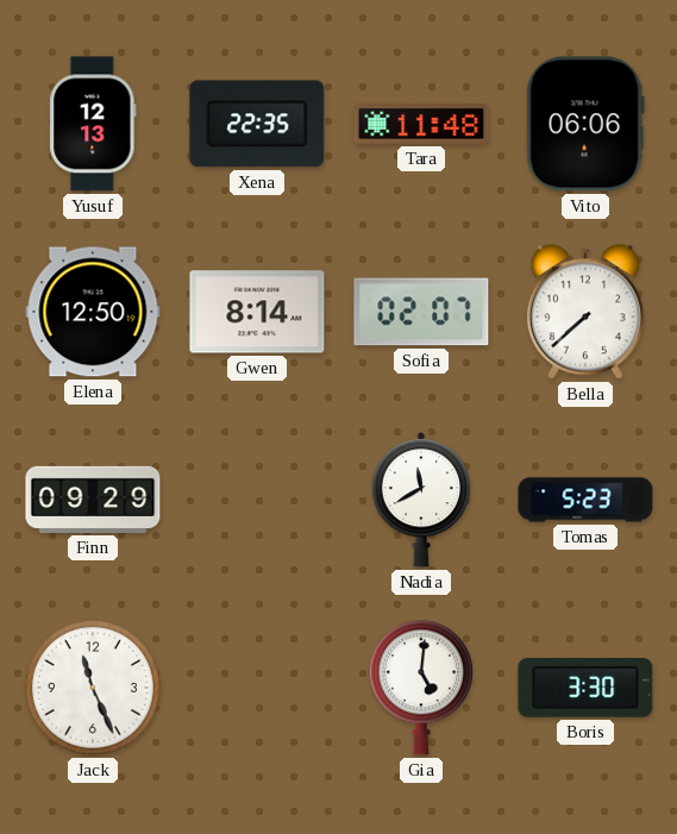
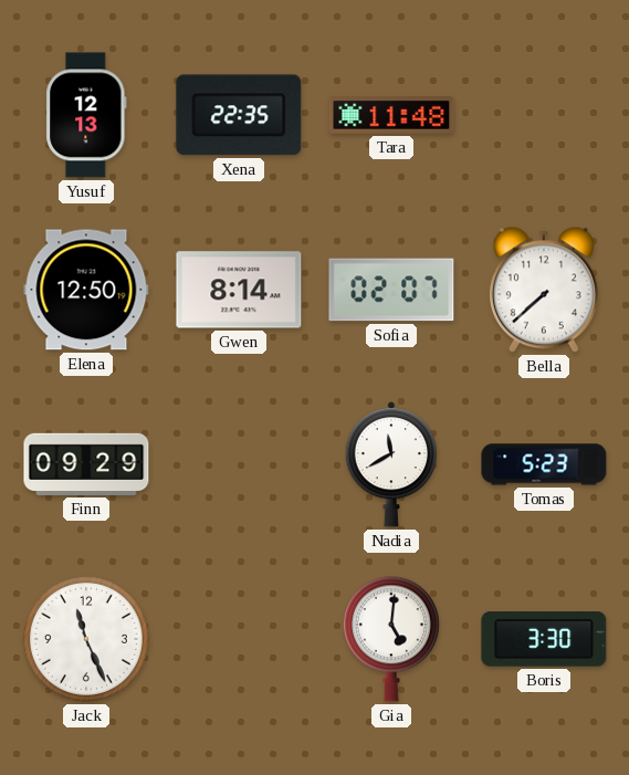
Vito: 06:06 -> none
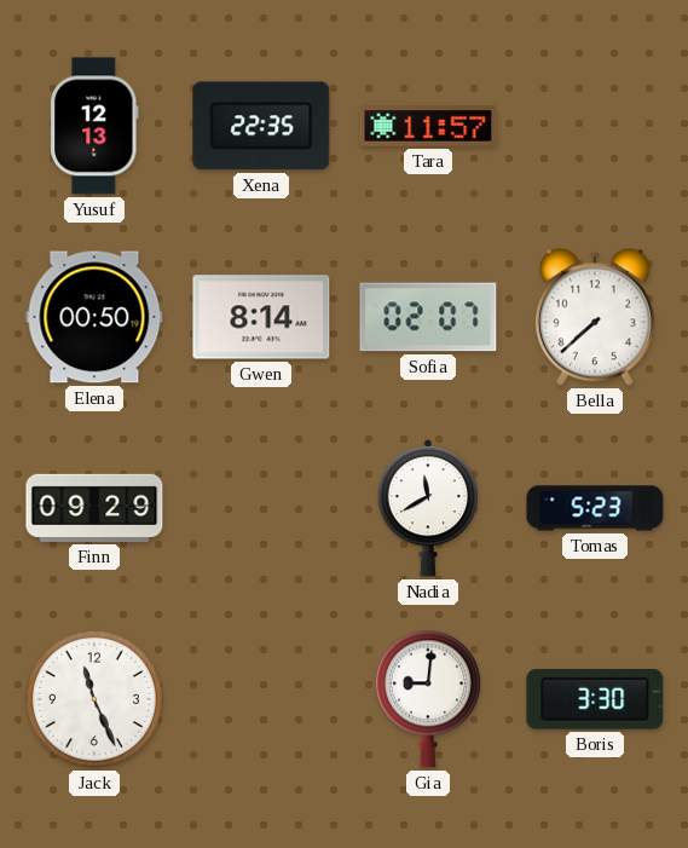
Tara: 11:48 -> 11:57
Elena: 12:50 -> 00:50
Gia: 5:01 -> 9:01
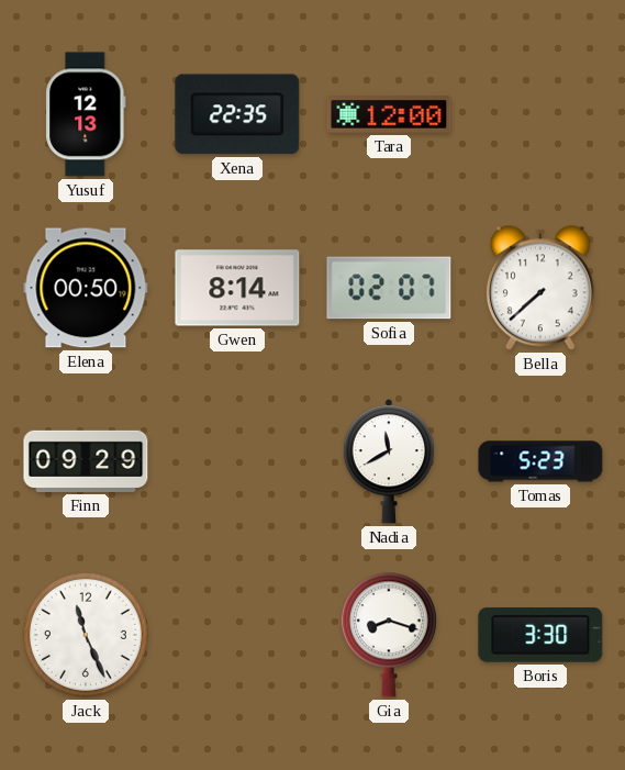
Tara: 11:57 -> 12:00
Gia: 9:01 -> 8:18
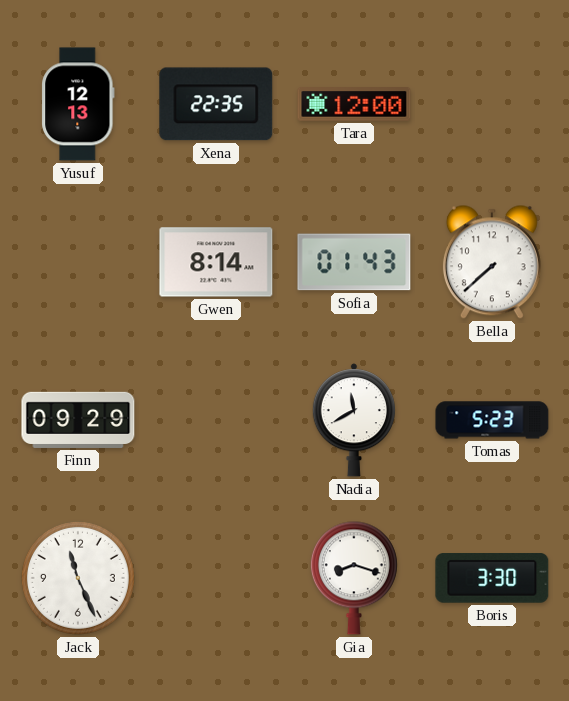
Elena: 00:50 -> none
Sofia: 02:07 -> 01:43
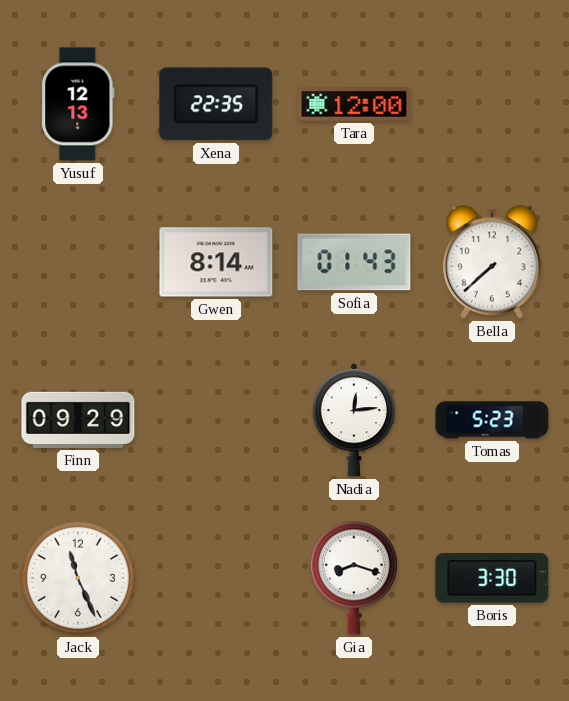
Nadia: 11:40 -> 12:14
